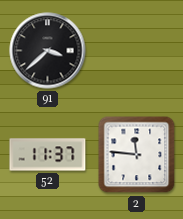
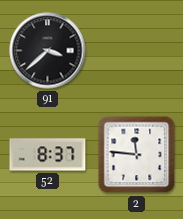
52: 11:37 -> 8:37
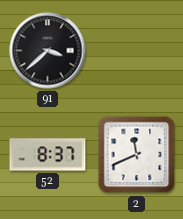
2: 11:46 -> 11:41
